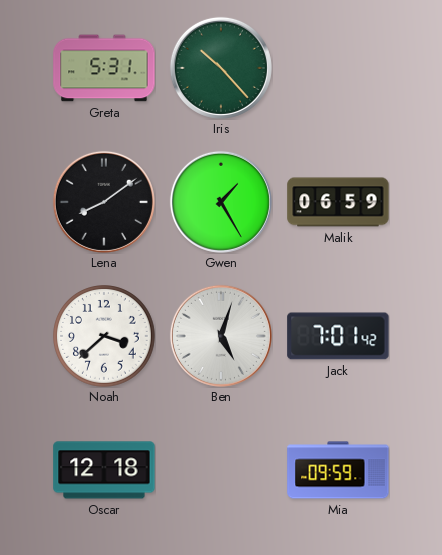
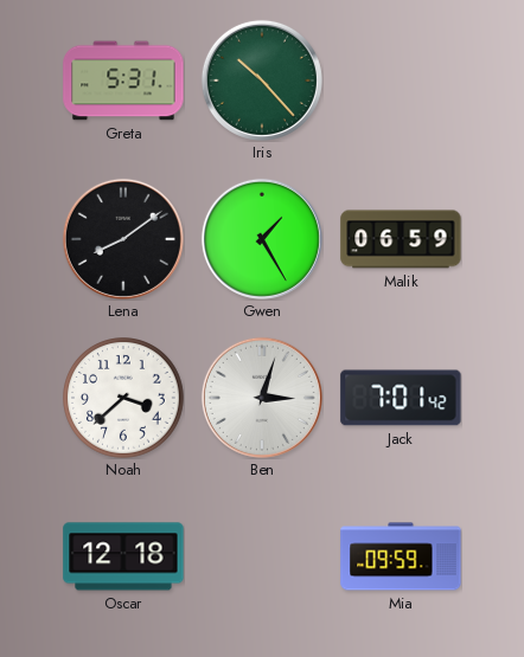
Ben: 5:03 -> 3:03
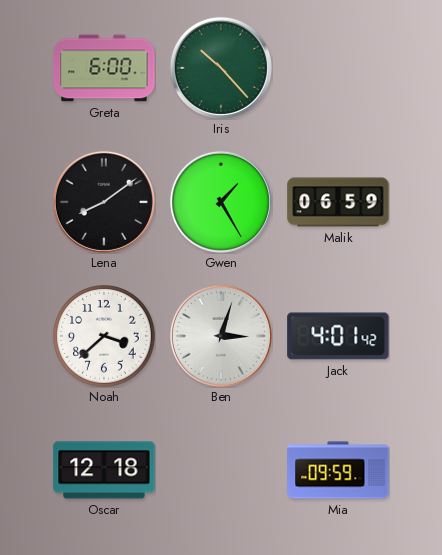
Greta: 5:31 -> 6:00
Jack: 7:01 -> 4:01
